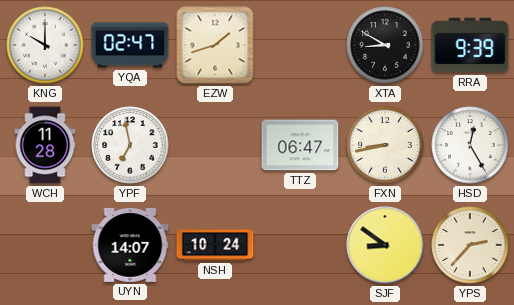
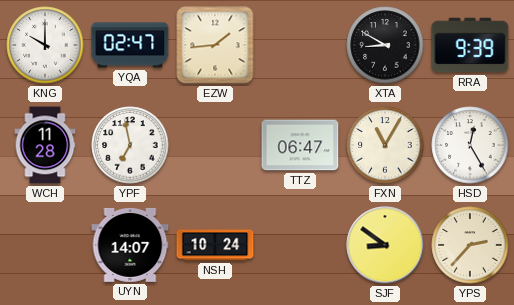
EZW: 1:42 -> 1:44
FXN: 8:43 -> 11:05
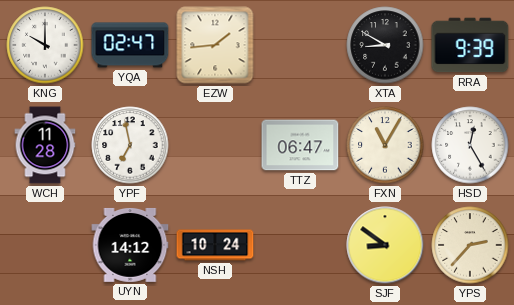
UYN: 14:07 -> 14:12
